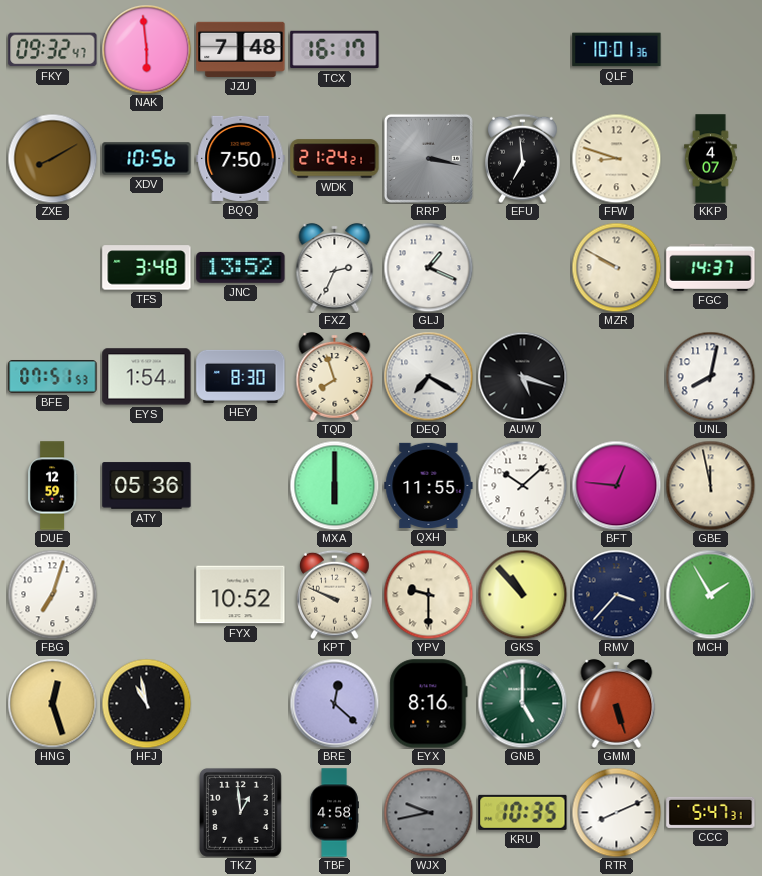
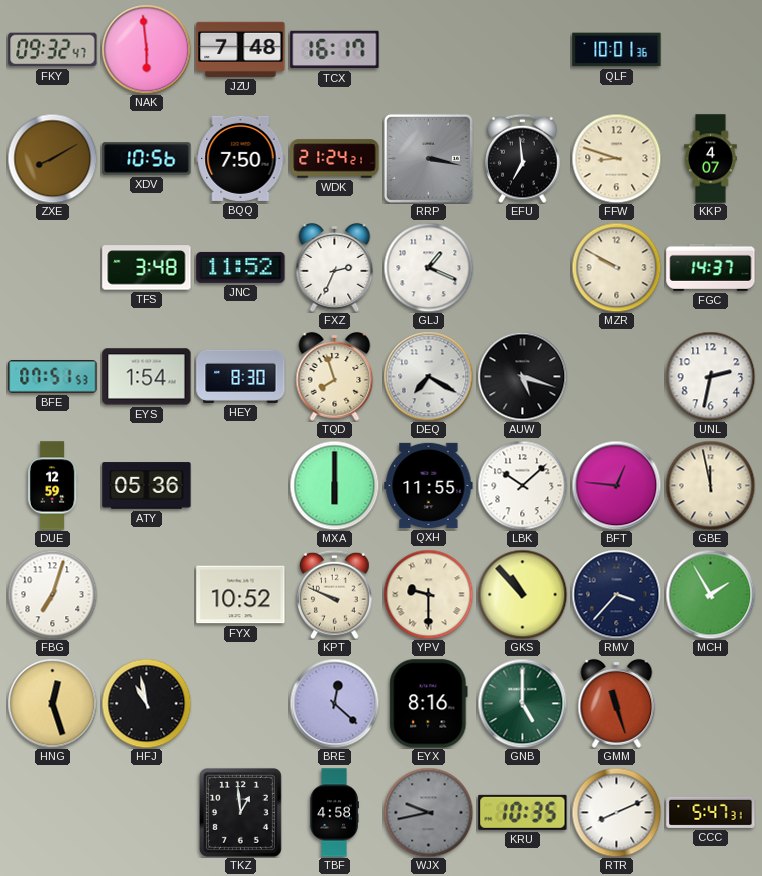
JNC: 13:52 -> 11:52
UNL: 8:02 -> 2:32
GMM: 5:27 -> 11:27
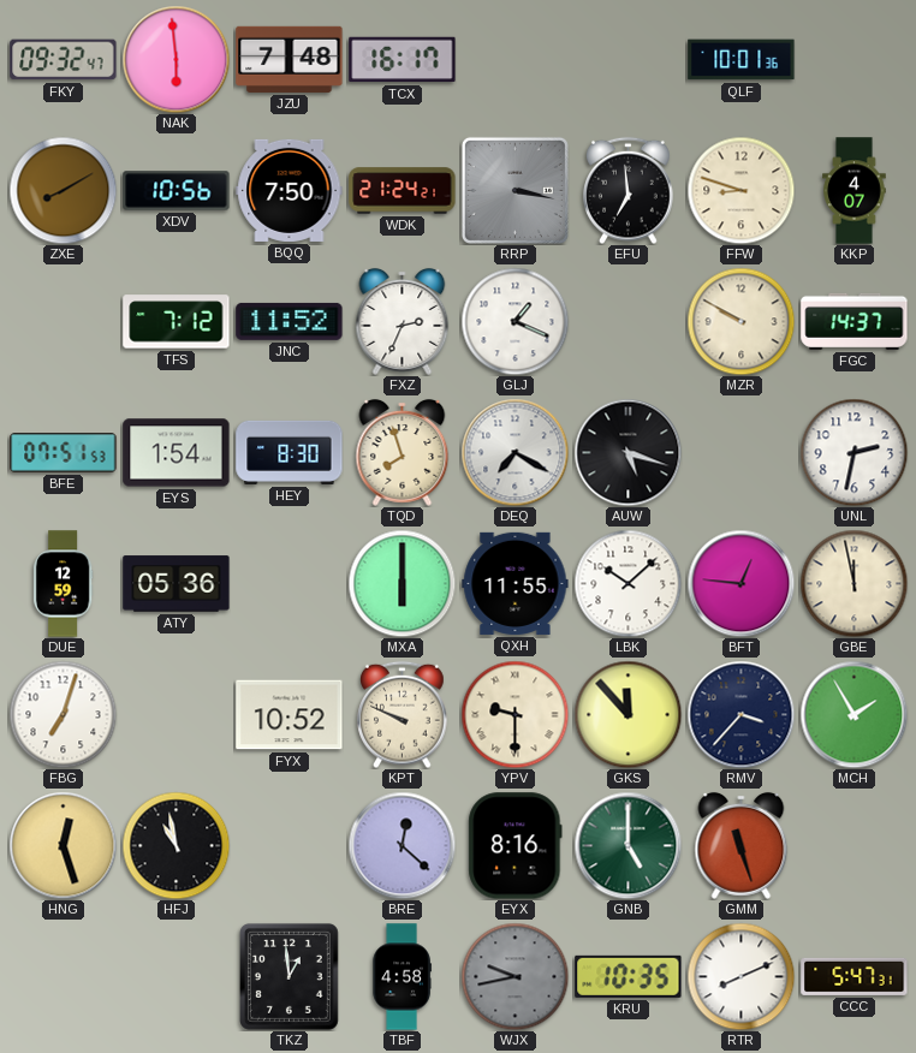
TFS: 3:48 -> 7:12
GKS: 10:53 -> 11:53
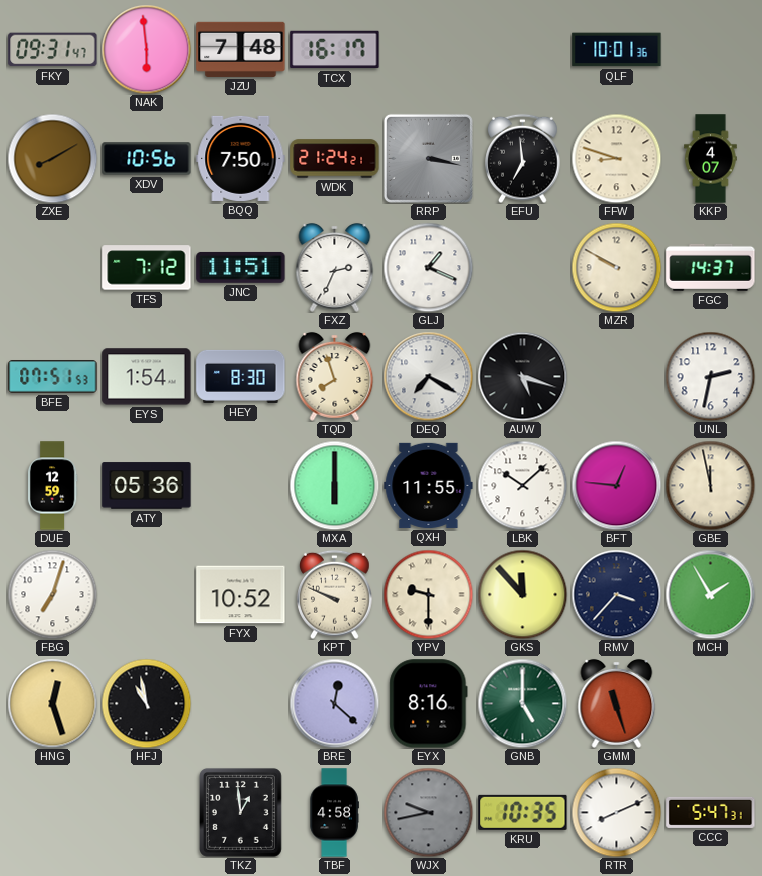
FKY: 09:32 -> 09:31
JNC: 11:52 -> 11:51
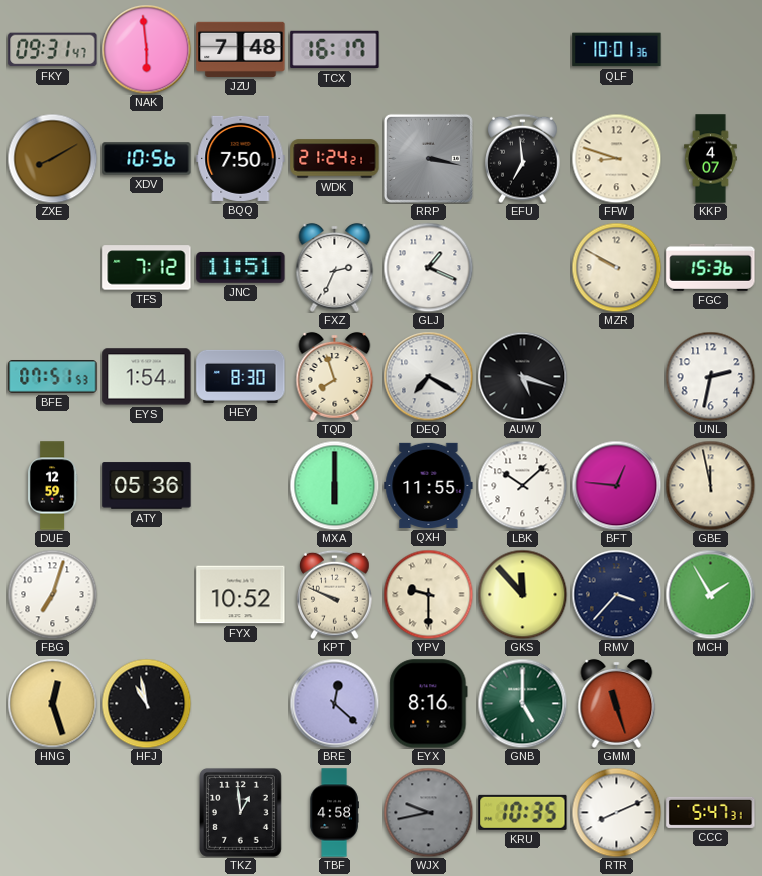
FGC: 14:37 -> 15:36
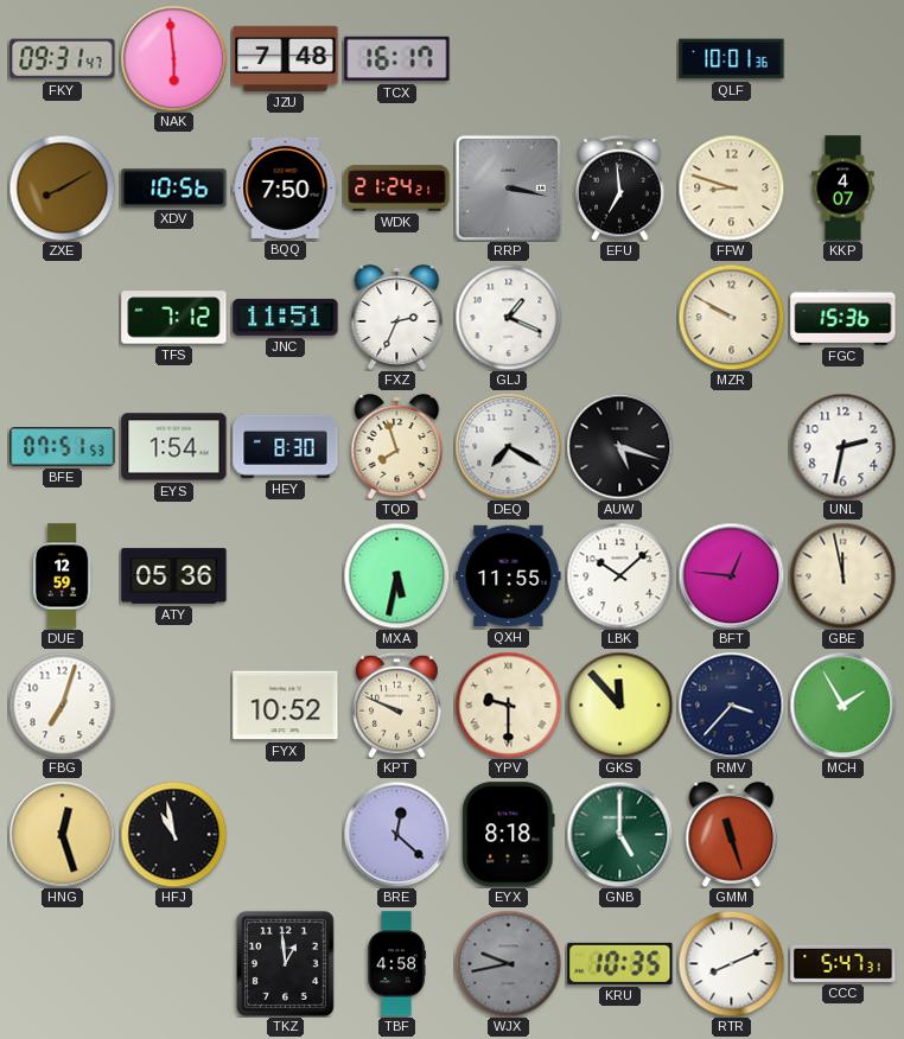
MXA: 6:00 -> 5:32
EYX: 8:16 -> 8:18
